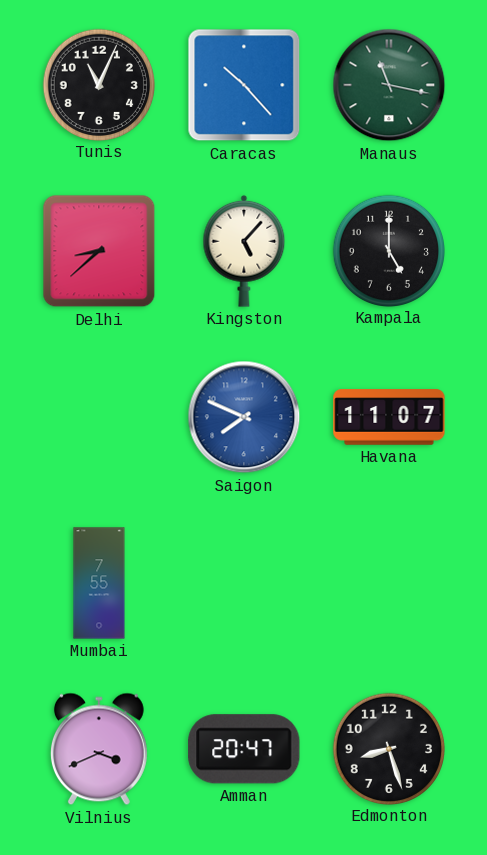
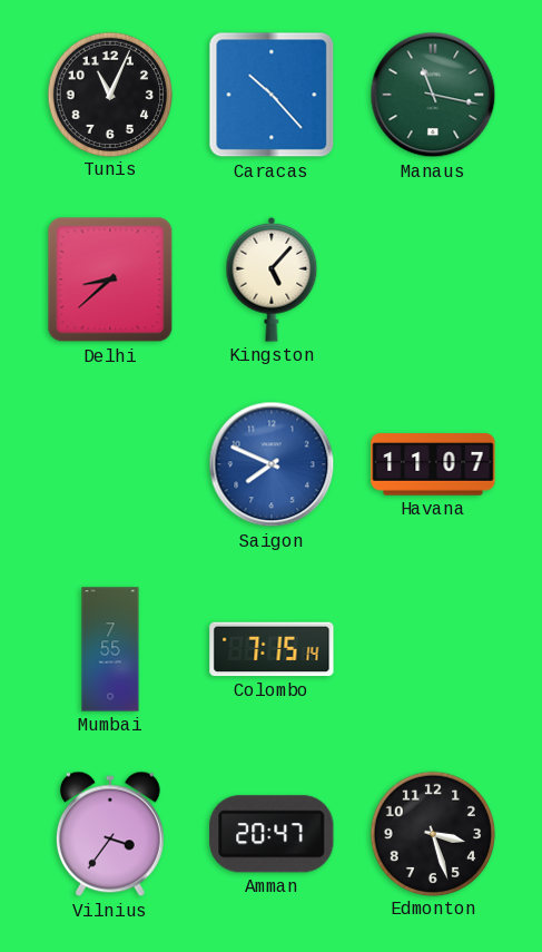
Kampala: 5:00 -> none
Colombo: none -> 7:15
Vilnius: 3:41 -> 3:36
Edmonton: 8:27 -> 3:27
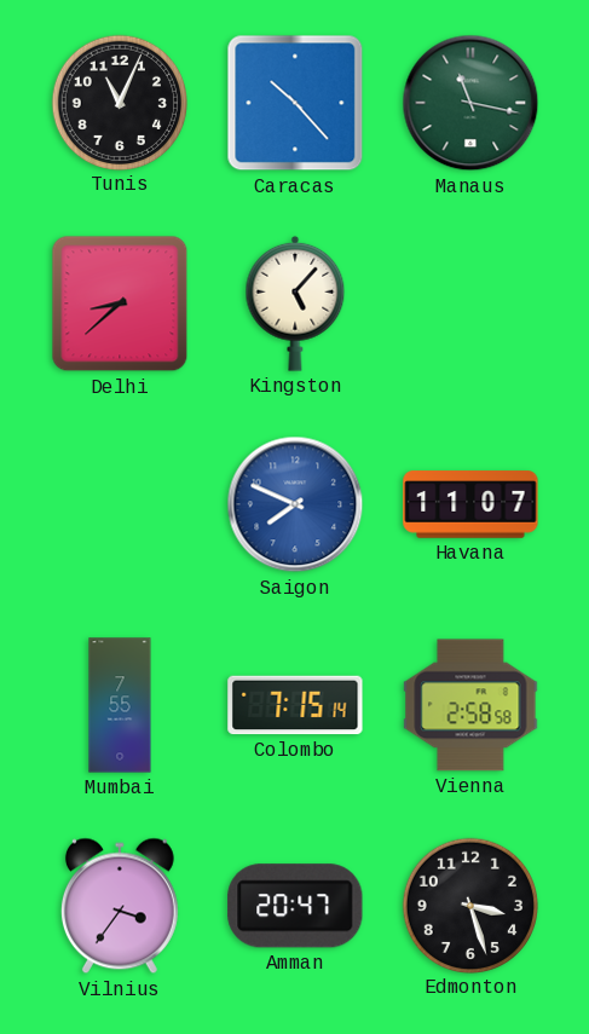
Vienna: none -> 2:58
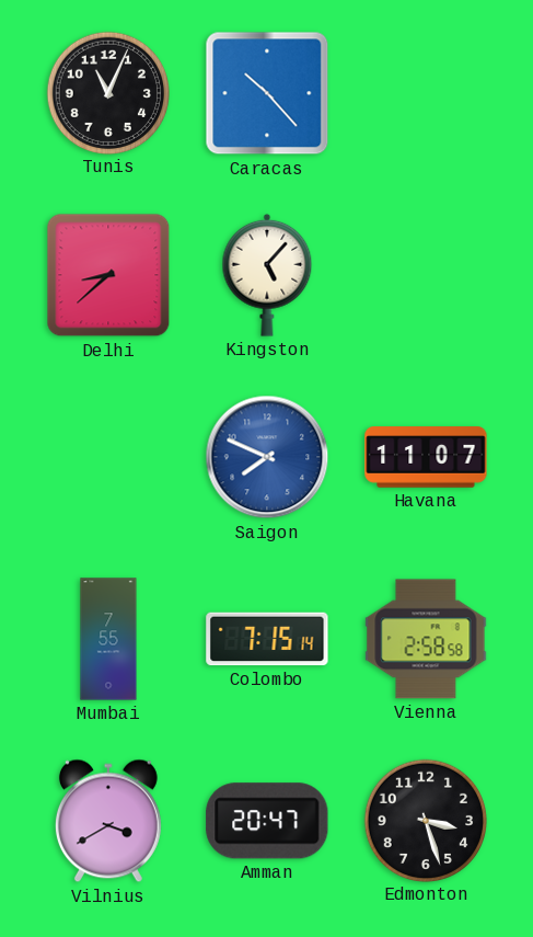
Manaus: 11:17 -> none
Vilnius: 3:36 -> 3:40
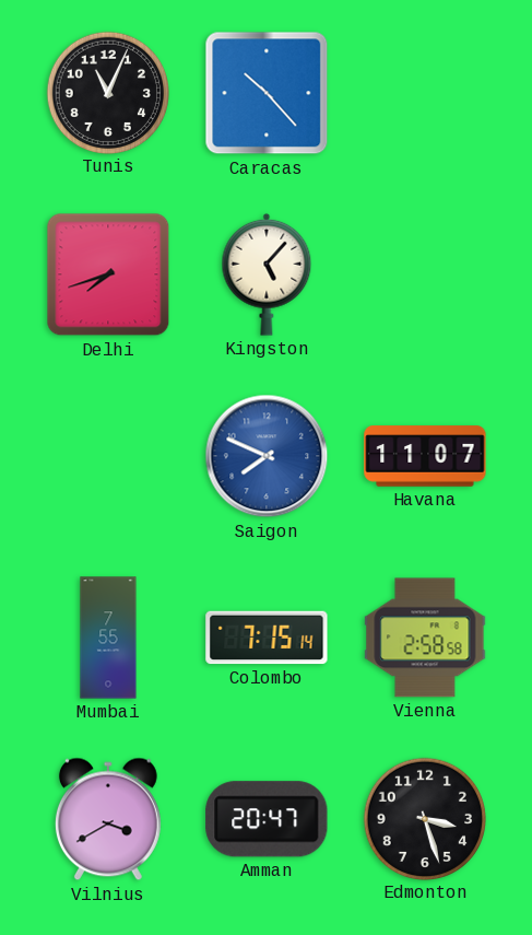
Delhi: 8:38 -> 7:42
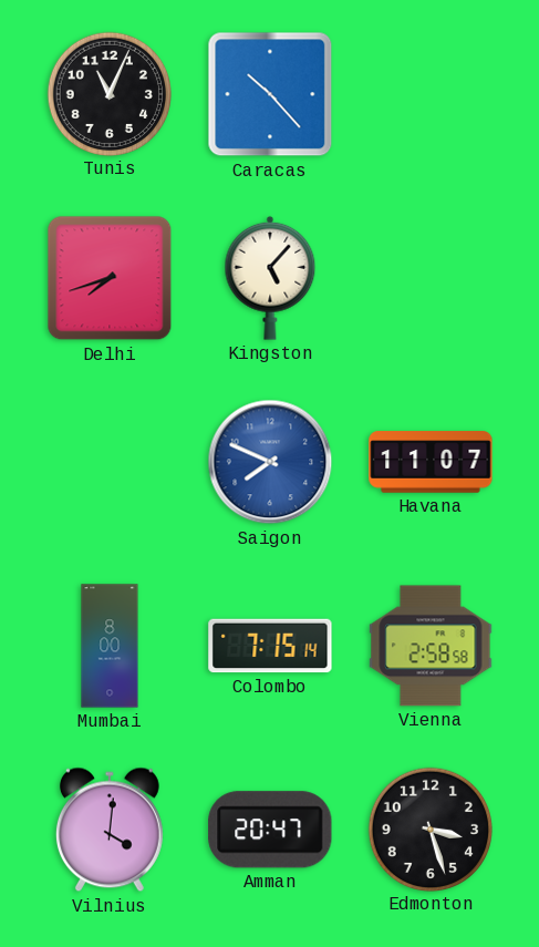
Mumbai: 7:55 -> 8:00
Vilnius: 3:40 -> 4:01
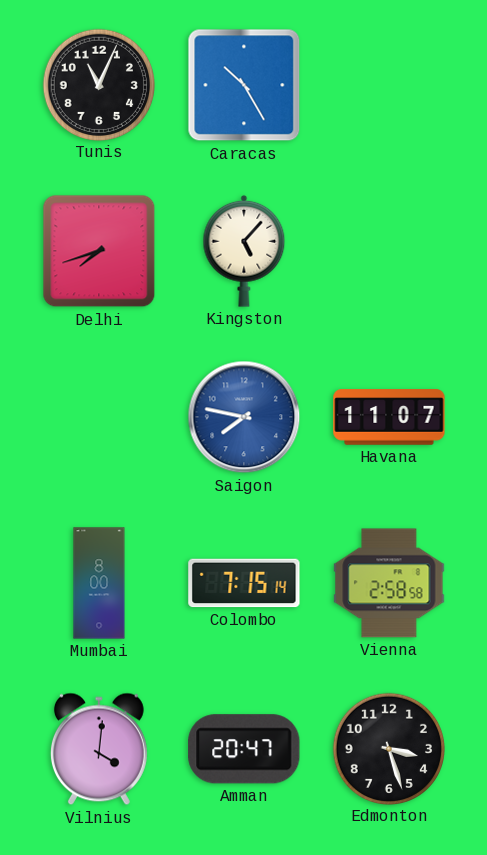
Caracas: 10:23 -> 10:25
Saigon: 7:49 -> 7:47
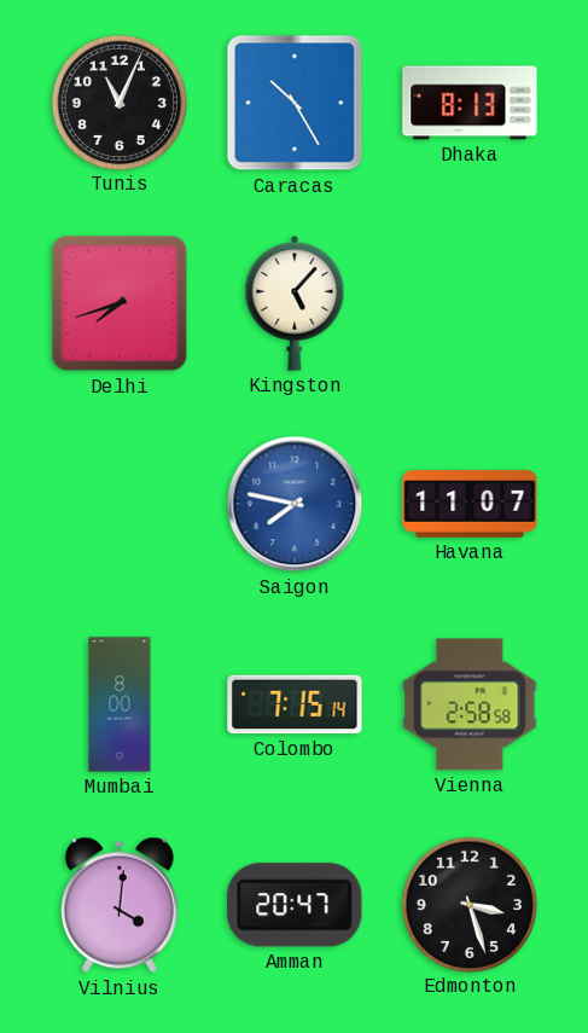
Dhaka: none -> 8:13
